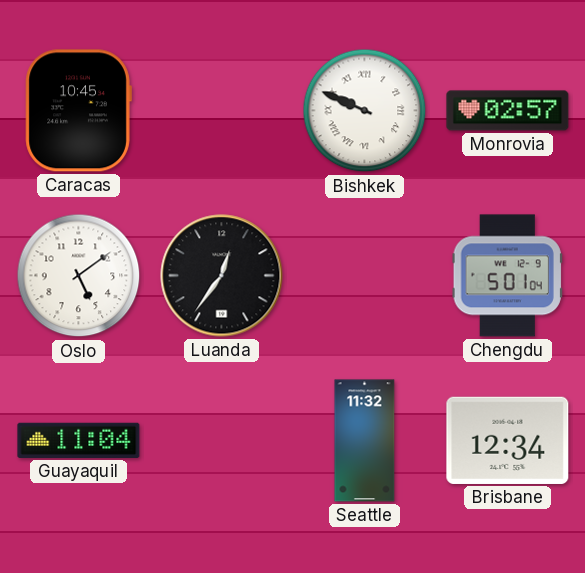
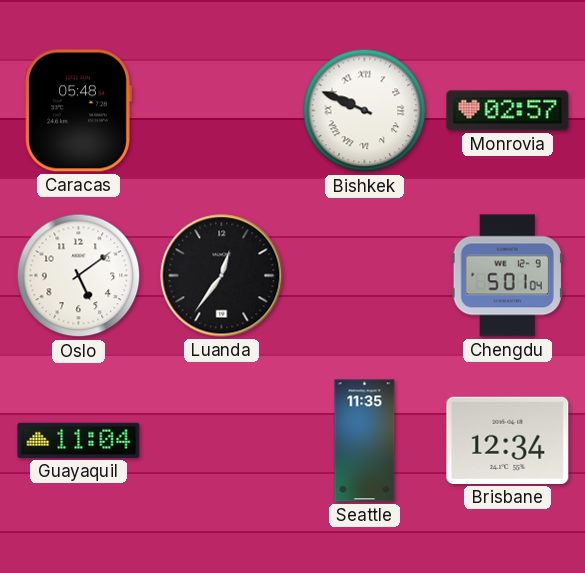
Caracas: 10:45 -> 05:48
Seattle: 11:32 -> 11:35
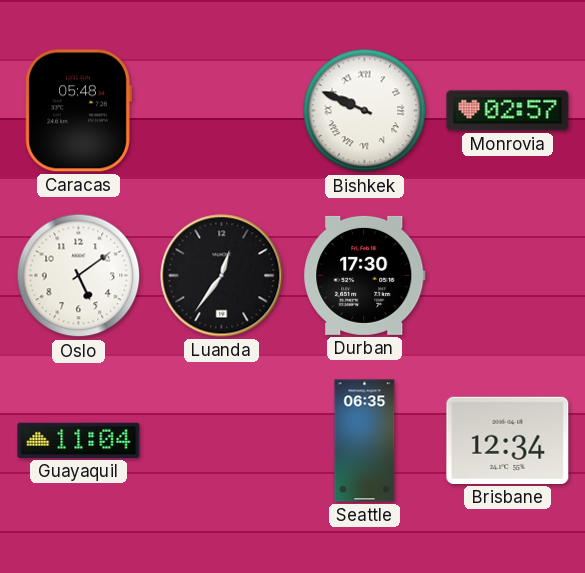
Durban: none -> 17:30
Chengdu: 5:01 -> none
Seattle: 11:35 -> 06:35
